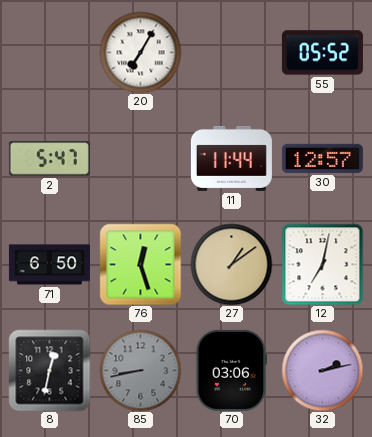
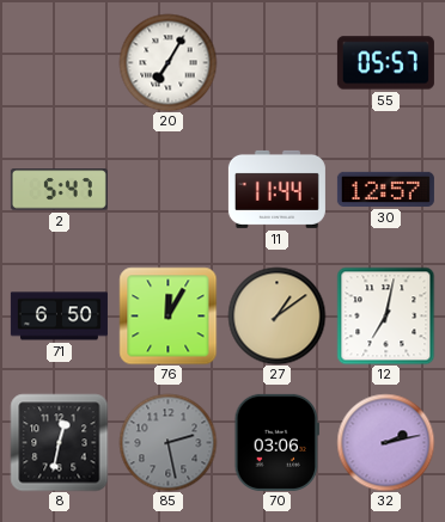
55: 05:52 -> 05:57
76: 12:27 -> 12:05
85: 8:43 -> 2:28
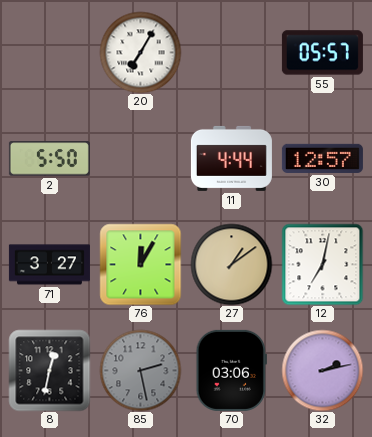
2: 5:47 -> 5:50
11: 11:44 -> 4:44
71: 6:50 -> 3:27
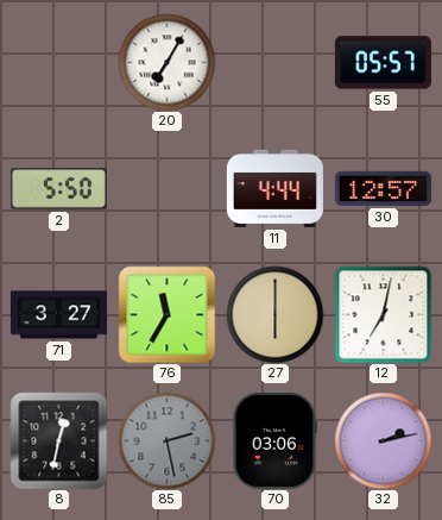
76: 12:05 -> 11:35
27: 1:09 -> 6:00
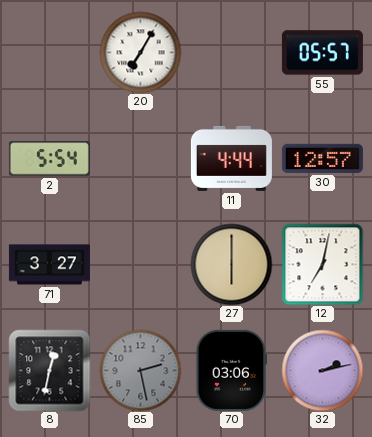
2: 5:50 -> 5:54
76: 11:35 -> none
